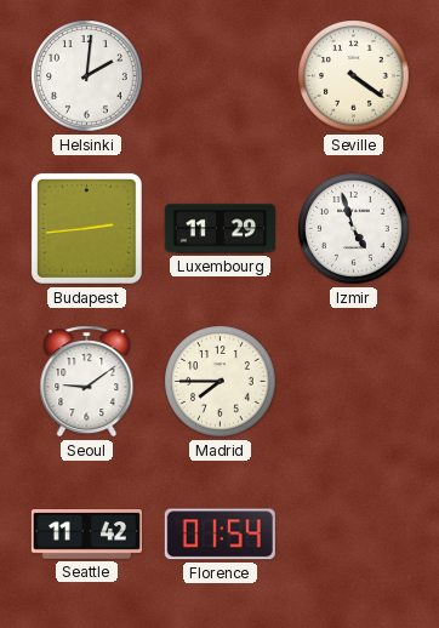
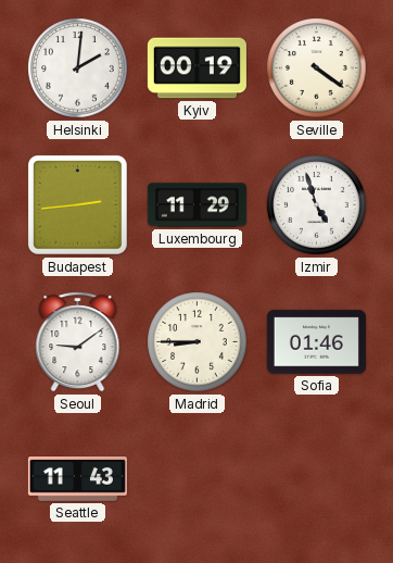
Kyiv: none -> 00:19
Madrid: 7:45 -> 8:45
Sofia: none -> 01:46
Seattle: 11:42 -> 11:43
Florence: 01:54 -> none
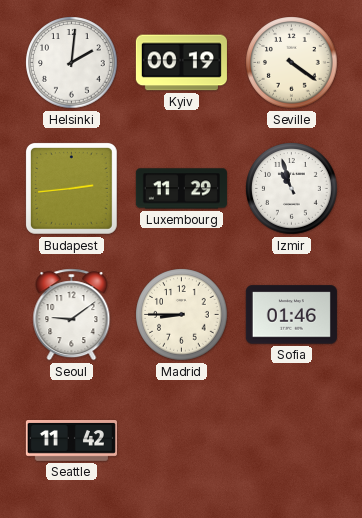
Izmir: 4:57 -> 10:57
Seattle: 11:43 -> 11:42
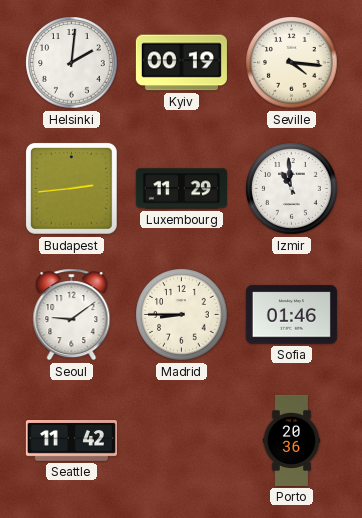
Seville: 4:21 -> 4:16
Izmir: 10:57 -> 10:59
Porto: none -> 20:36
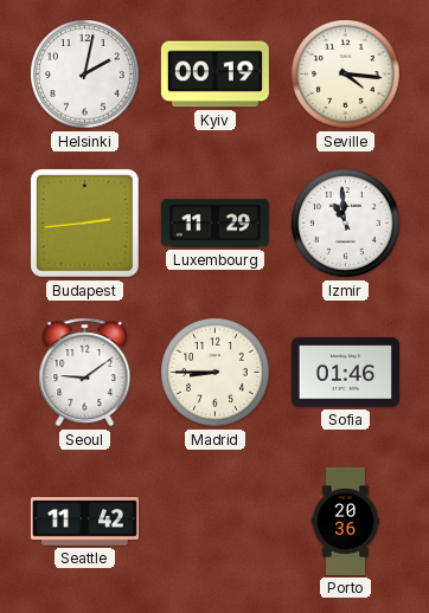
Helsinki: 2:01 -> 2:02
